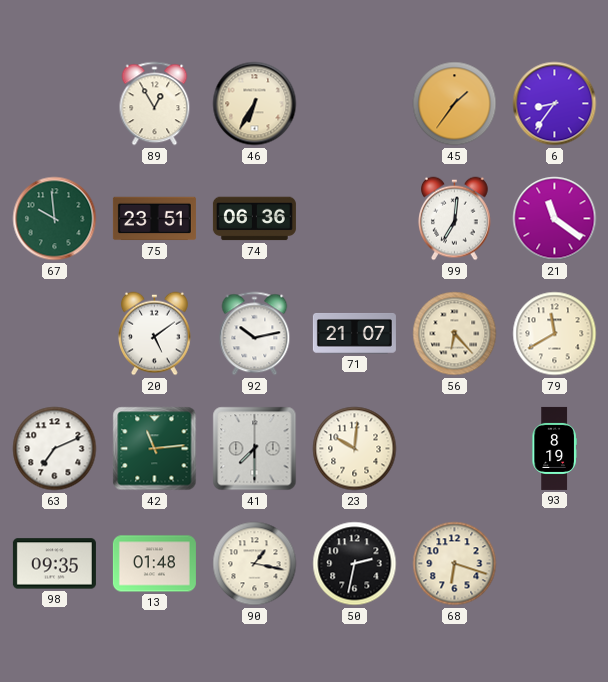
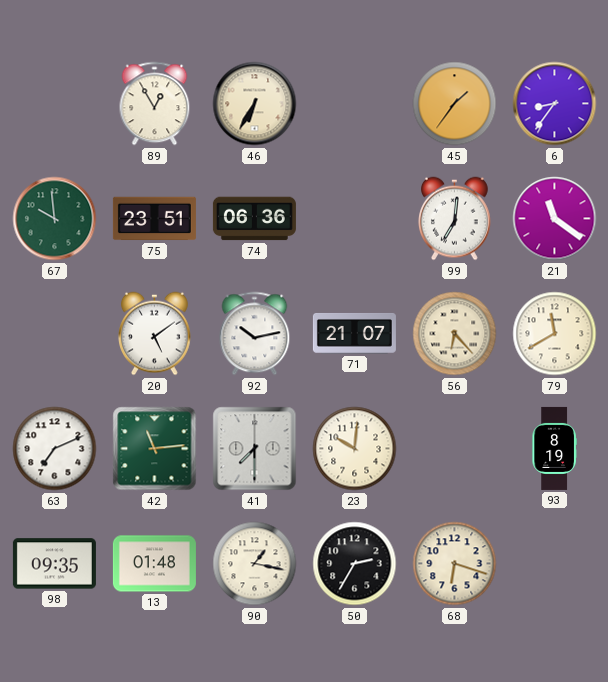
50: 2:32 -> 2:35
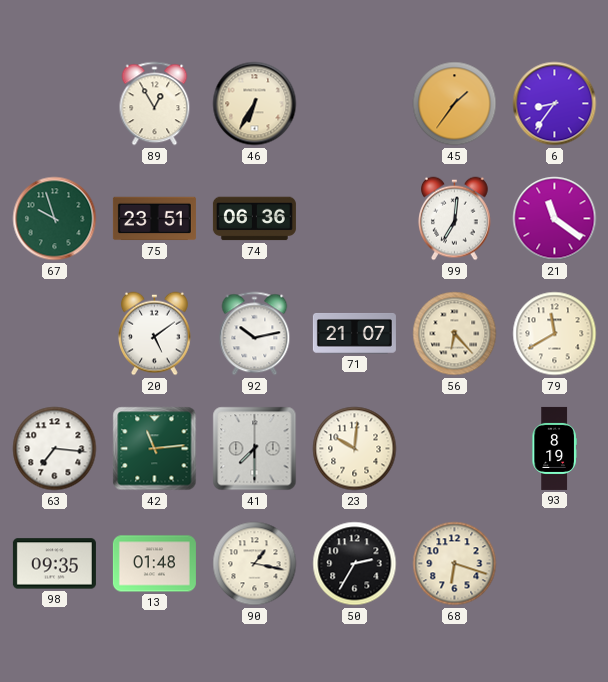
67: 9:59 -> 9:57
63: 7:11 -> 7:16
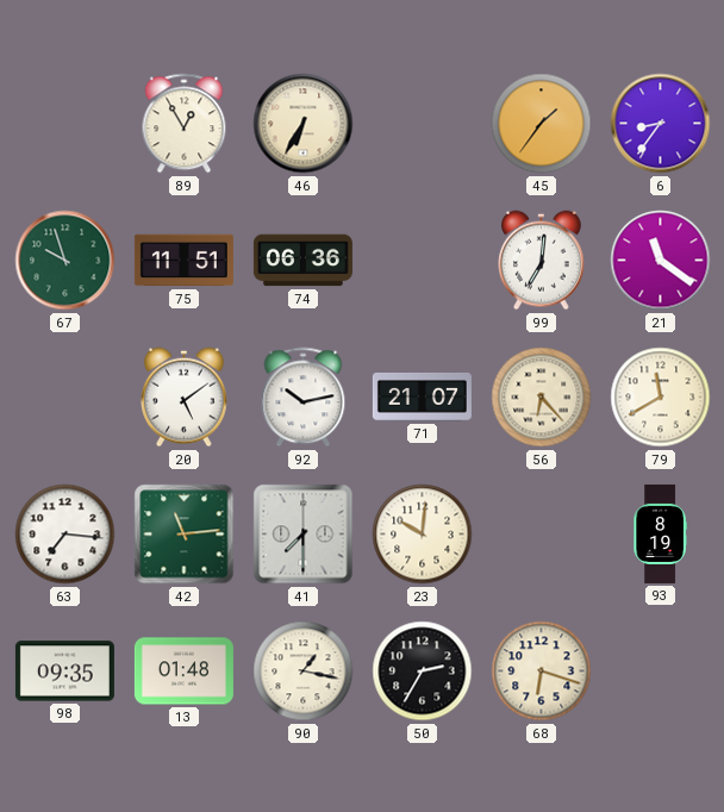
75: 23:51 -> 11:51
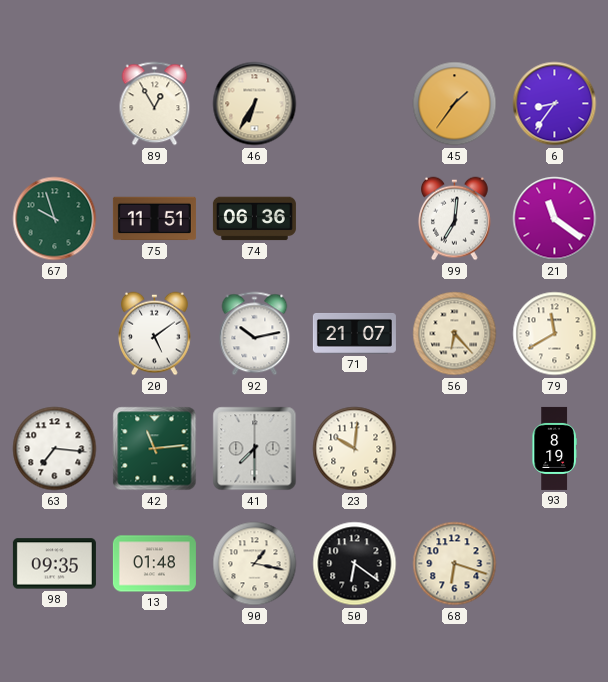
50: 2:35 -> 6:21
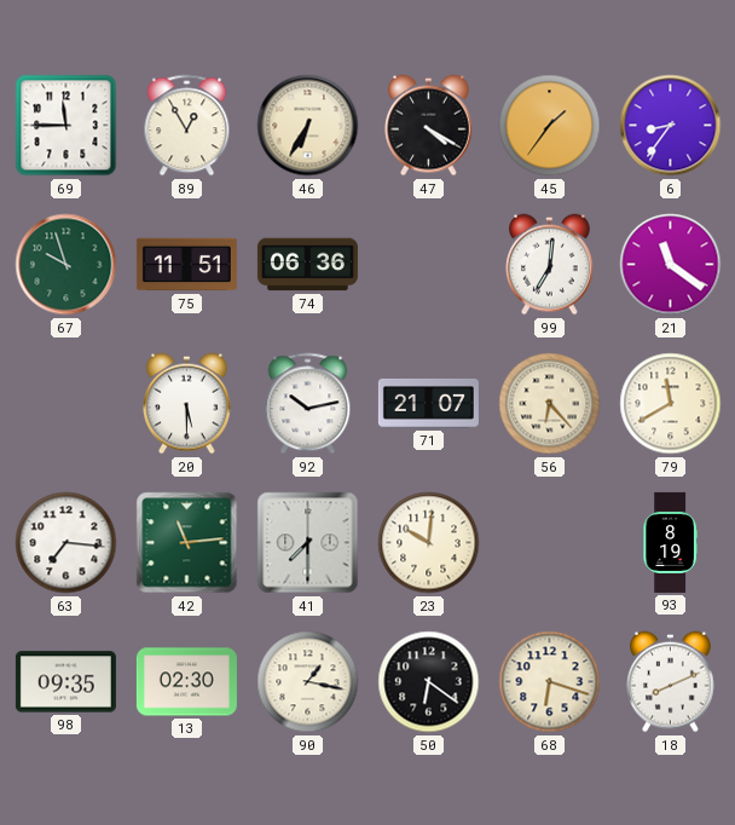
69: none -> 11:45
47: none -> 4:20
20: 5:09 -> 5:30
13: 01:48 -> 02:30
18: none -> 8:11
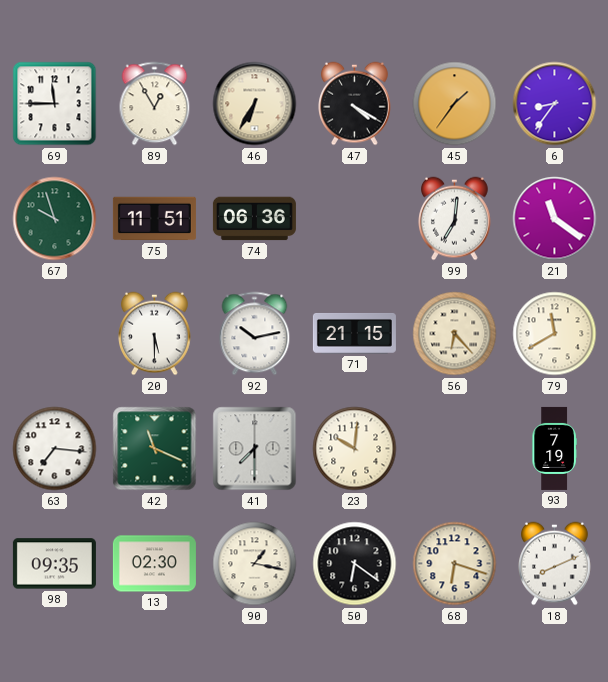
71: 21:07 -> 21:15
42: 11:14 -> 11:19
93: 8:19 -> 7:19
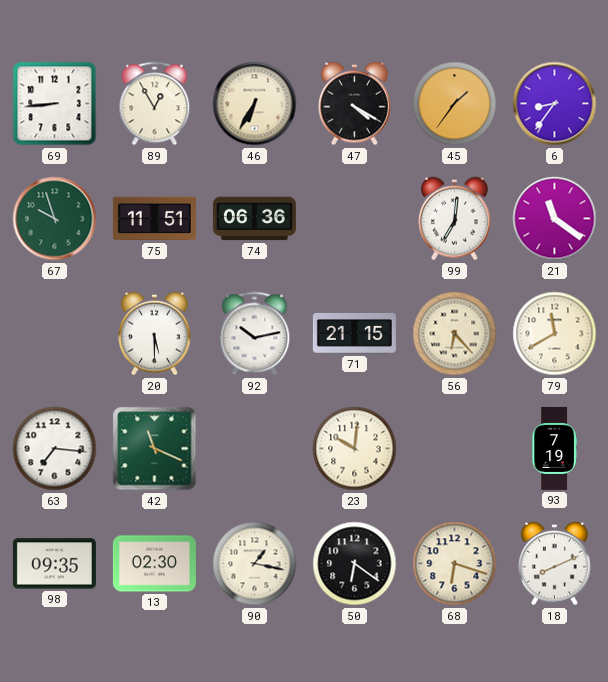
69: 11:45 -> 8:44
41: 7:30 -> none
